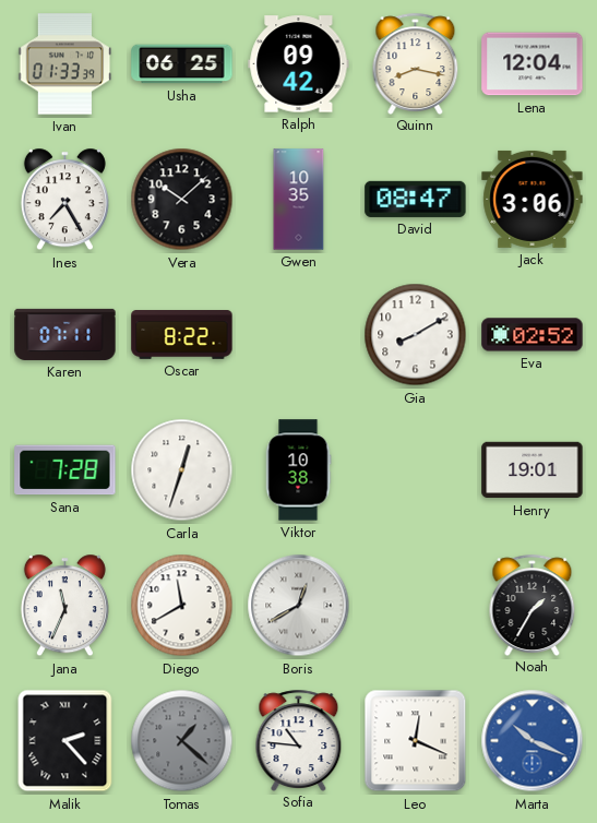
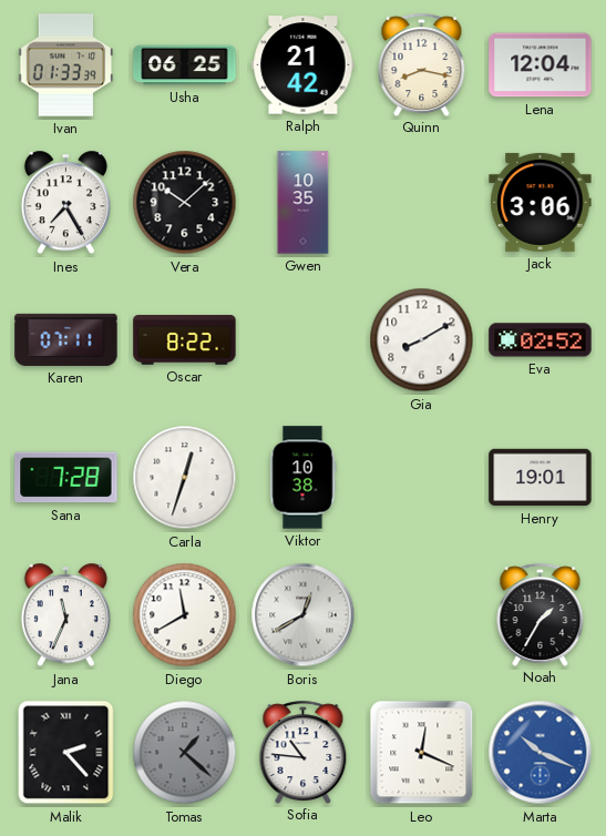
Ralph: 09:42 -> 21:42
David: 08:47 -> none
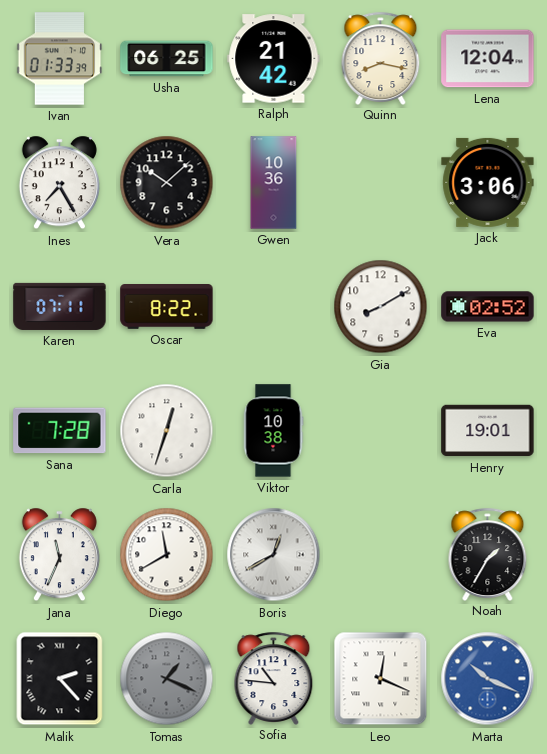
Gwen: 10:35 -> 10:36
Tomas: 1:22 -> 1:19
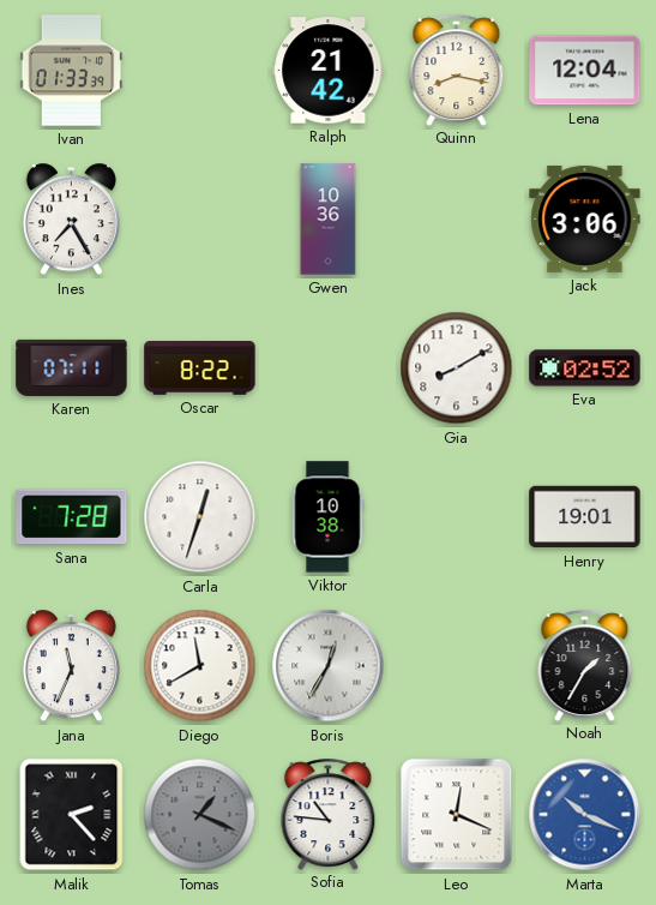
Usha: 06:25 -> none
Vera: 10:08 -> none
Boris: 12:40 -> 12:35
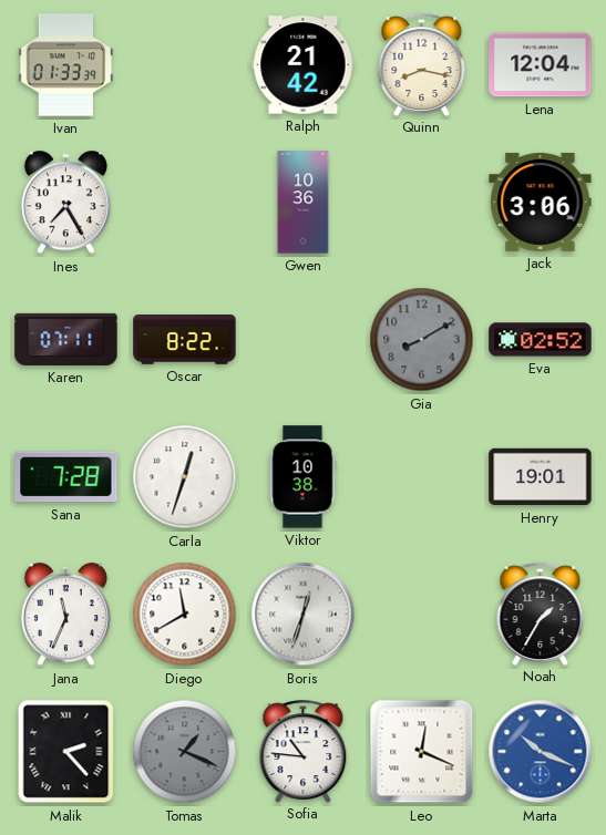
Gia dial: white -> grey
Boris: 12:35 -> 12:33
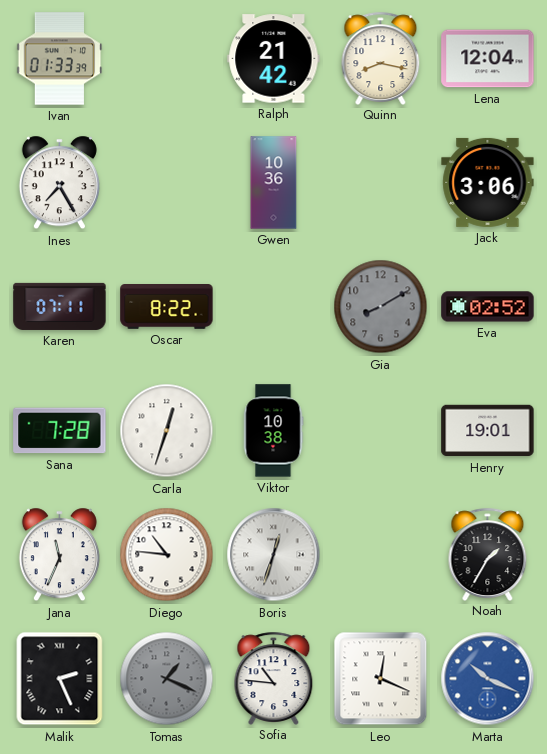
Diego: 11:40 -> 10:46
Malik: 2:23 -> 2:26
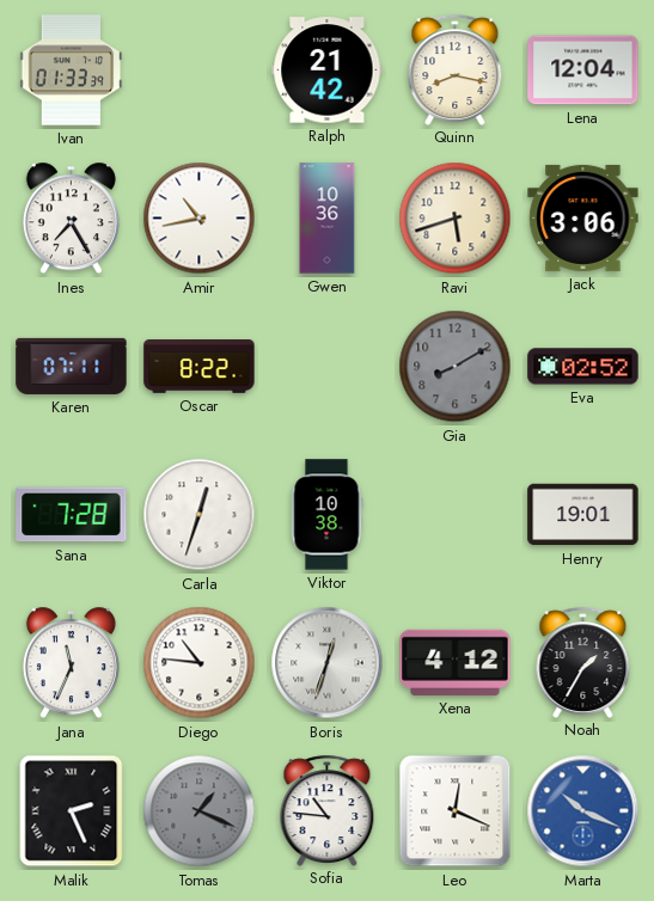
Amir: none -> 10:43
Ravi: none -> 5:42
Xena: none -> 4:12
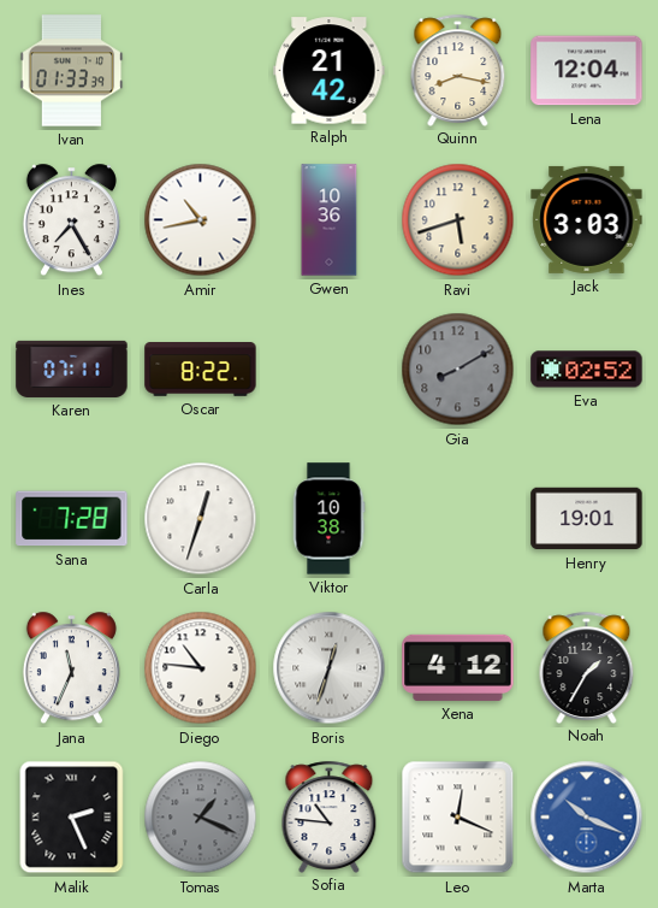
Jack: 3:06 -> 3:03
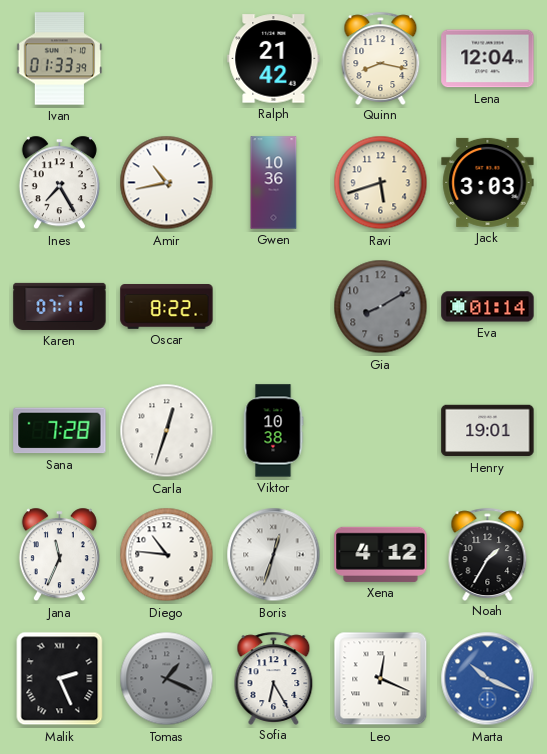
Eva: 02:52 -> 01:14
Sofia: 10:46 -> 6:25
